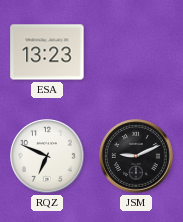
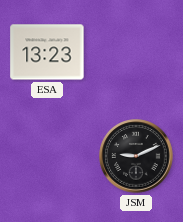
RQZ: 6:49 -> none
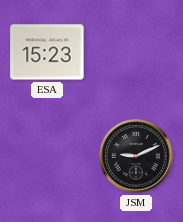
ESA: 13:23 -> 15:23
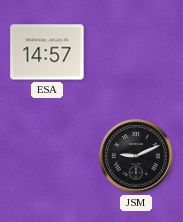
ESA: 15:23 -> 14:57
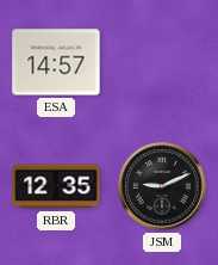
RBR: none -> 12:35
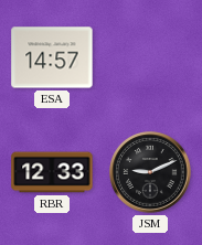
RBR: 12:35 -> 12:33
